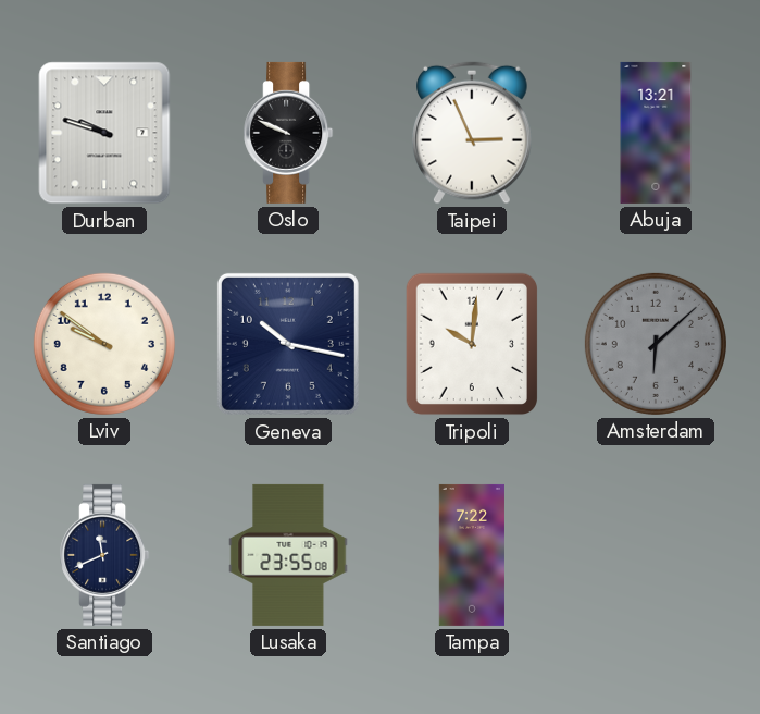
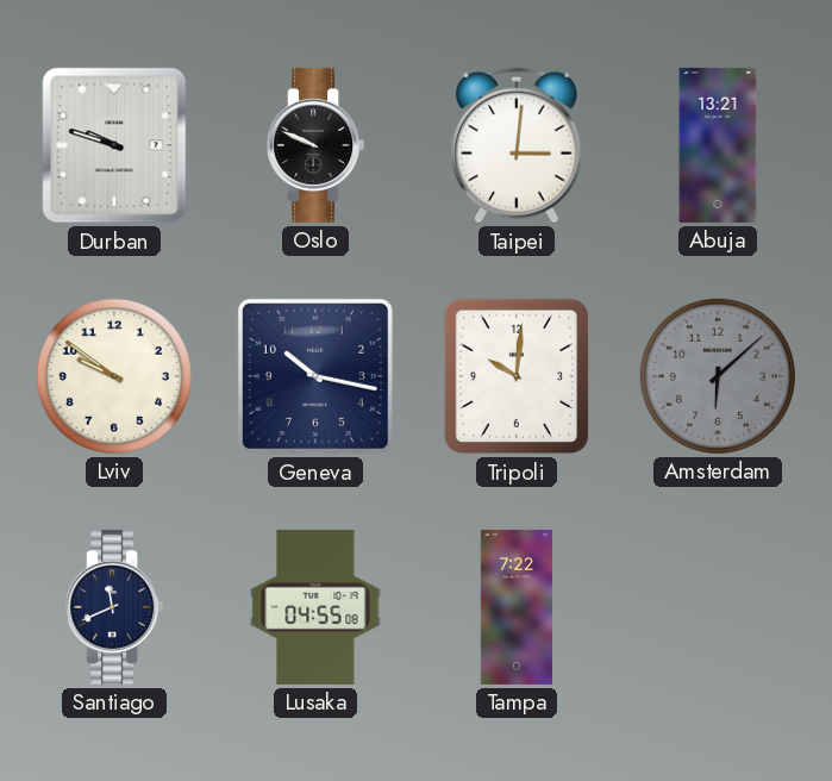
Taipei: 2:56 -> 3:01
Lusaka: 23:55 -> 04:55
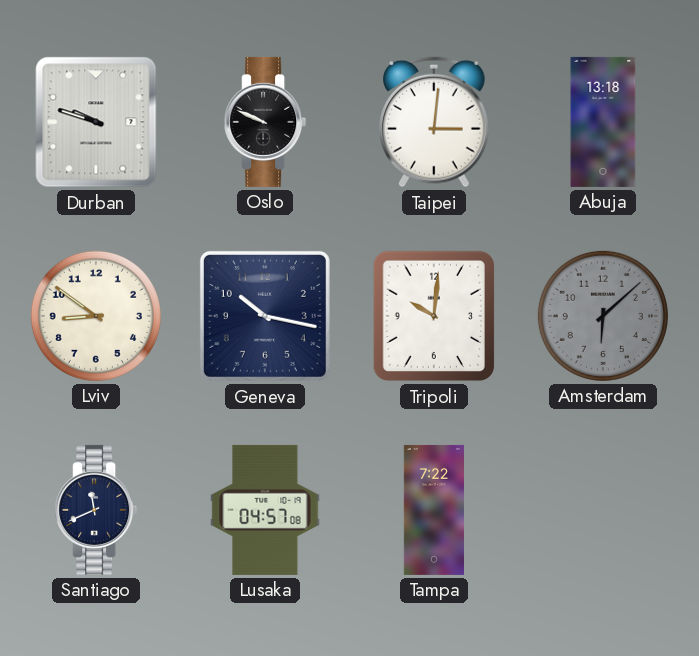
Abuja: 13:21 -> 13:18
Lviv: 9:51 -> 8:51
Lusaka: 04:55 -> 04:57
